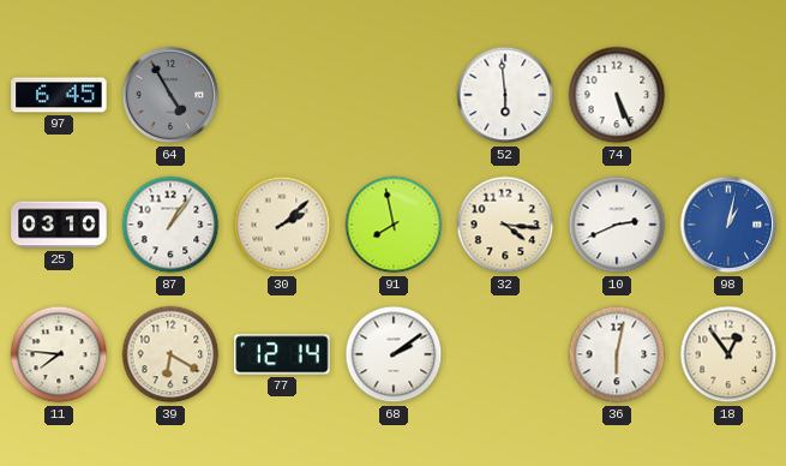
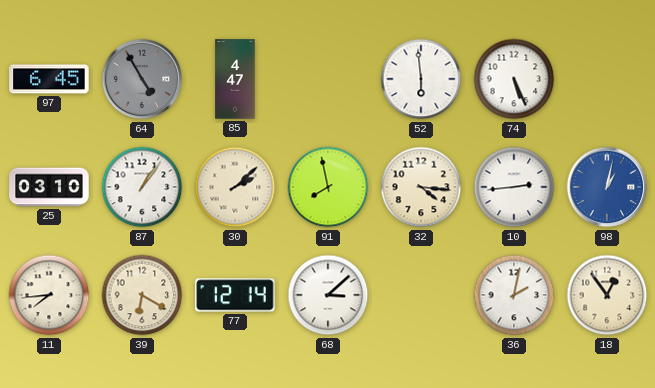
85: none -> 4:47
10: 2:41 -> 2:44
11: 7:46 -> 7:44
68: 2:09 -> 3:08
36: 6:02 -> 2:02
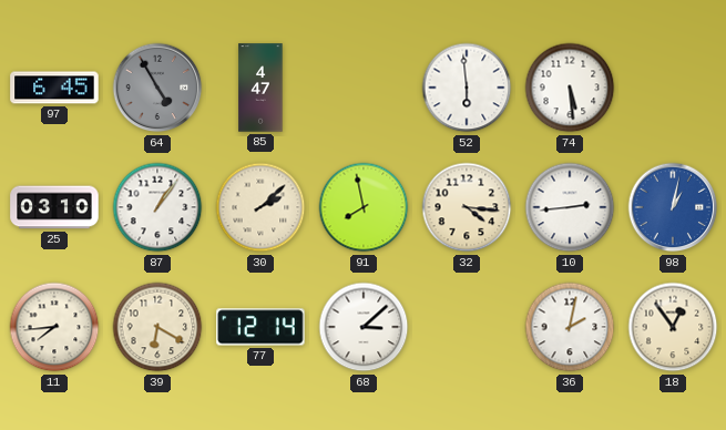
74: 5:26 -> 5:29
